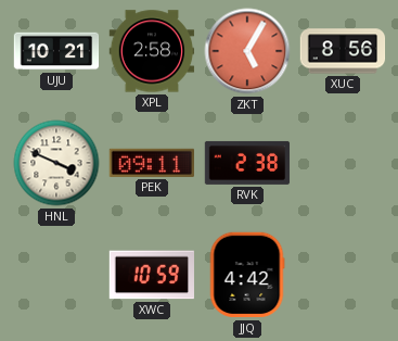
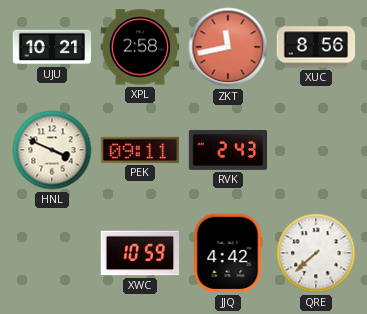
ZKT: 5:05 -> 11:43
RVK: 2:38 -> 2:43
QRE: none -> 7:38
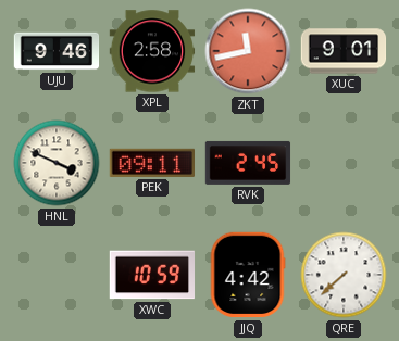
UJU: 10:21 -> 9:46
XUC: 8:56 -> 9:01
RVK: 2:43 -> 2:45
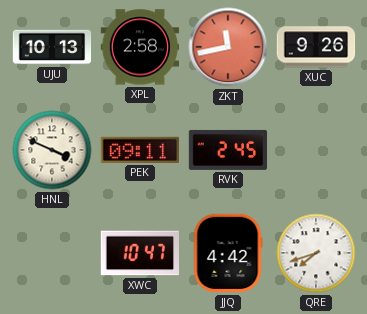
UJU: 9:46 -> 10:13
XUC: 9:01 -> 9:26
XWC: 10:59 -> 10:47
QRE: 7:38 -> 7:42
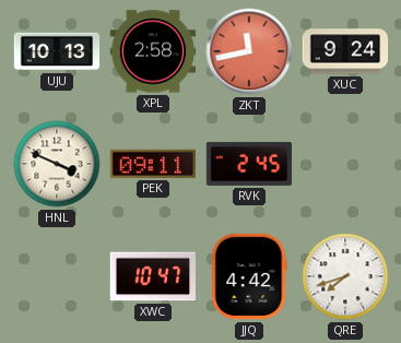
XUC: 9:26 -> 9:24
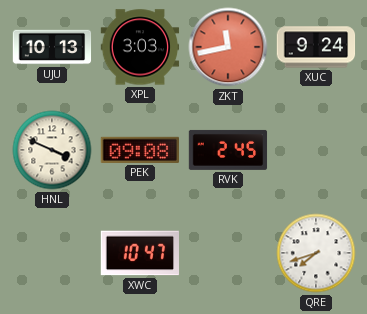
XPL: 2:58 -> 3:03
PEK: 09:11 -> 09:08
JJQ: 4:42 -> none
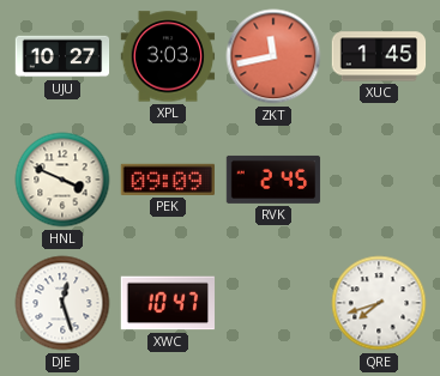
UJU: 10:13 -> 10:27
XUC: 9:24 -> 1:45
PEK: 09:08 -> 09:09
DJE: none -> 12:27
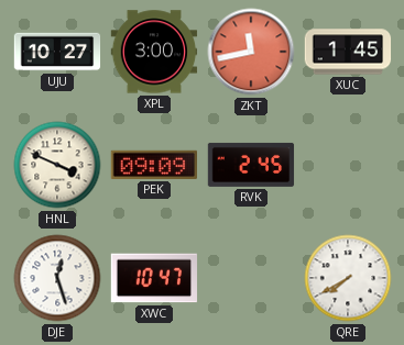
XPL: 3:03 -> 3:00
QRE: 7:42 -> 7:40
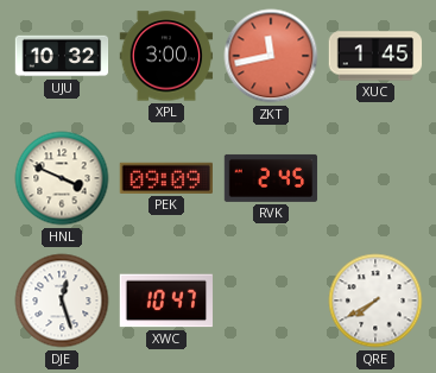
UJU: 10:27 -> 10:32
